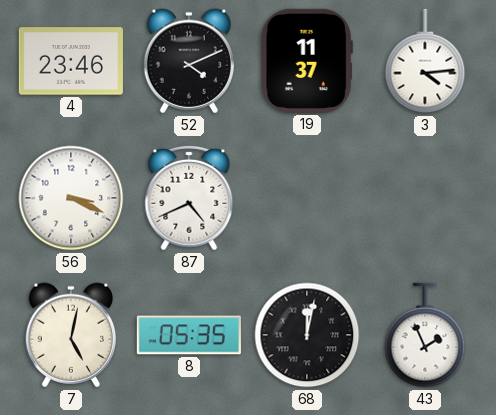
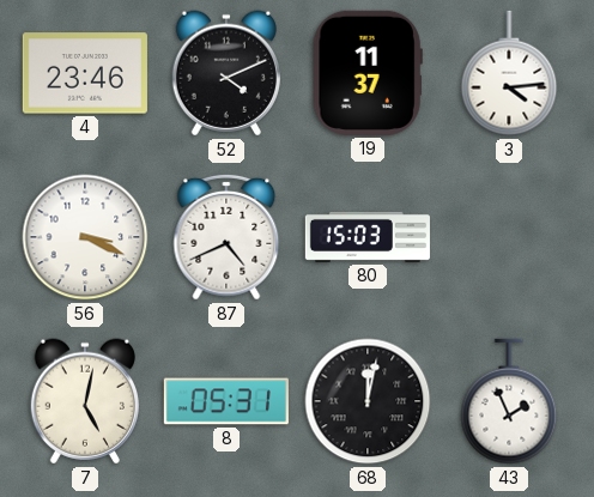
80: none -> 15:03
8: 05:35 -> 05:31
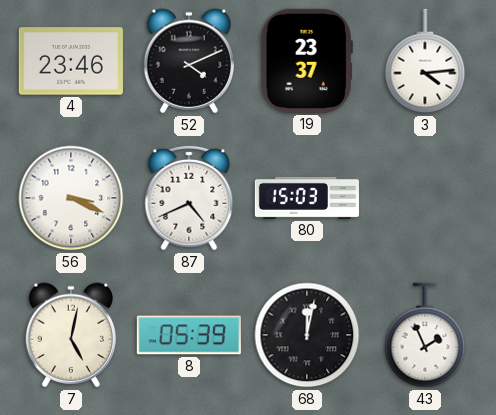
19: 11:37 -> 23:37
8: 05:31 -> 05:39
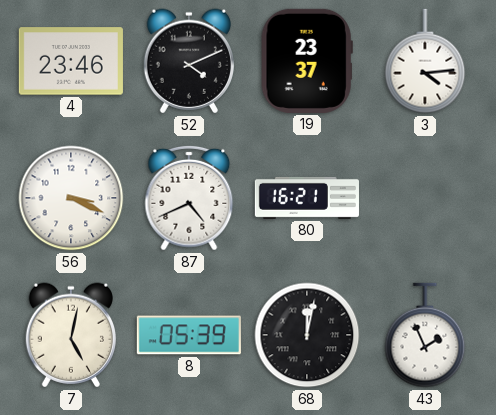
80: 15:03 -> 16:21
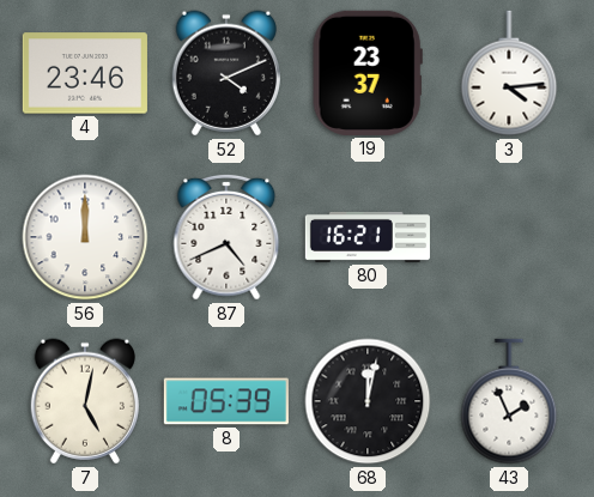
56: 3:19 -> 12:00
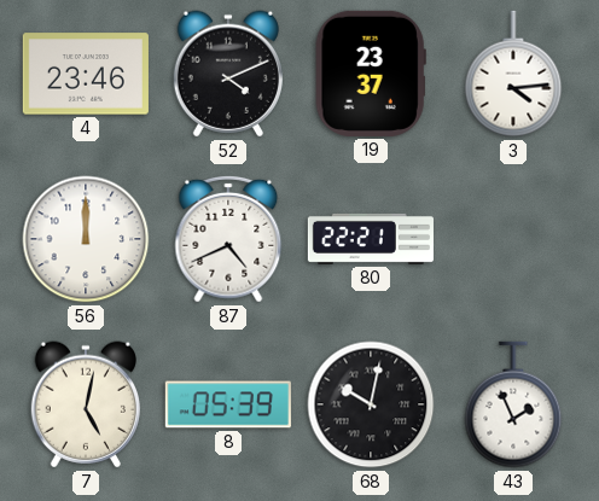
80: 16:21 -> 22:21
68: 12:02 -> 10:02
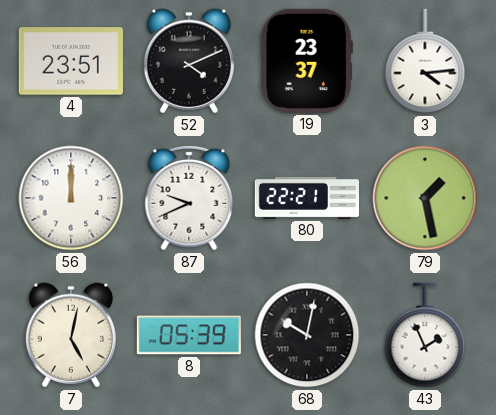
4: 23:46 -> 23:51
87: 4:41 -> 9:41
79: none -> 1:28
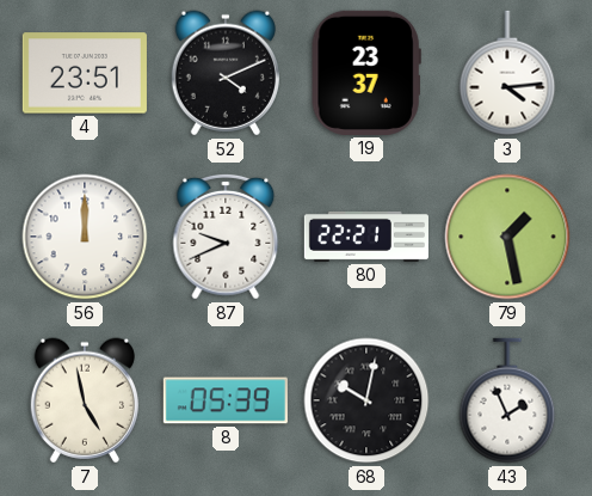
7: 5:02 -> 4:58
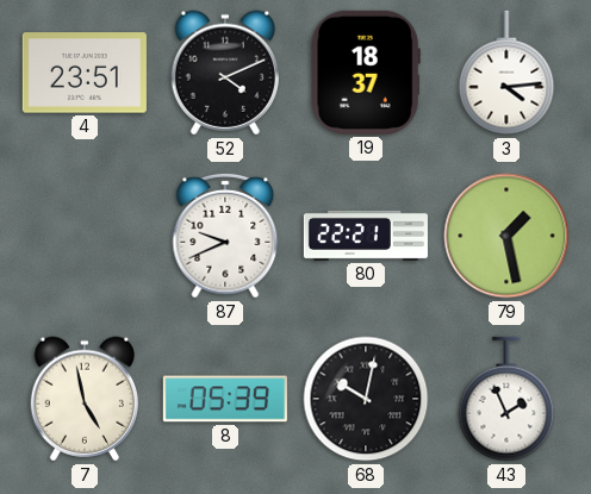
19: 23:37 -> 18:37
56: 12:00 -> none
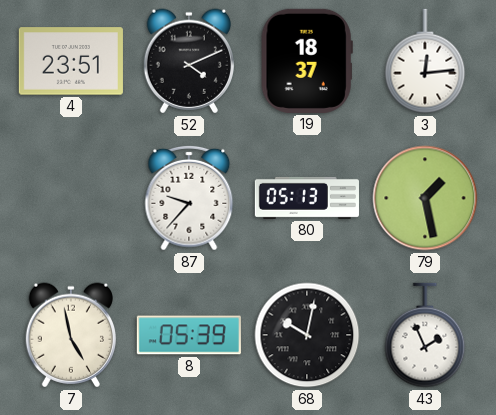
3: 4:14 -> 12:14
87: 9:41 -> 9:37
80: 22:21 -> 05:13
